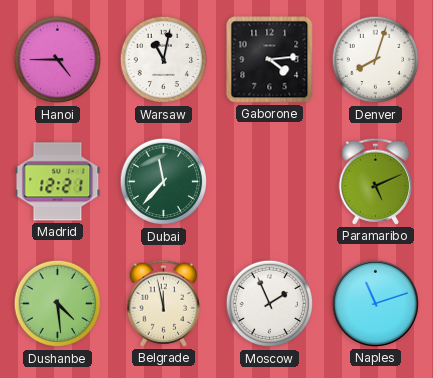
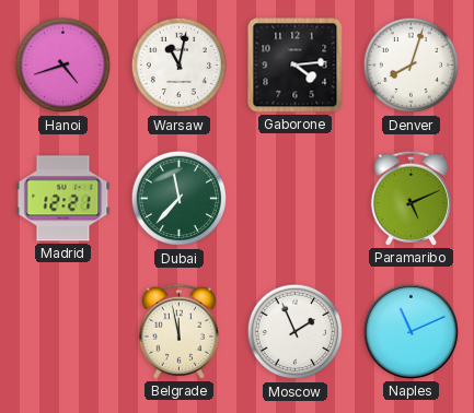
Hanoi: 4:45 -> 4:42
Dushanbe: 4:29 -> none
Naples: 11:12 -> 11:11
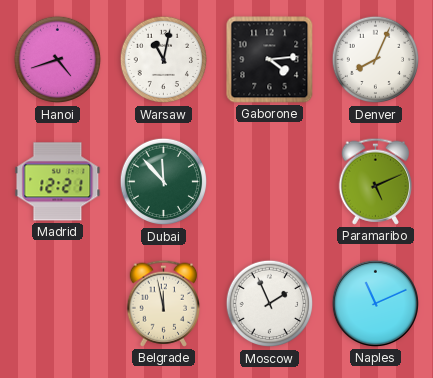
Denver: 8:03 -> 8:04
Dubai: 11:37 -> 11:53
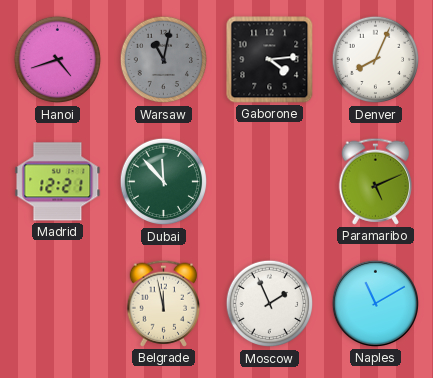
Warsaw dial: white -> grey
Naples: 11:11 -> 11:10
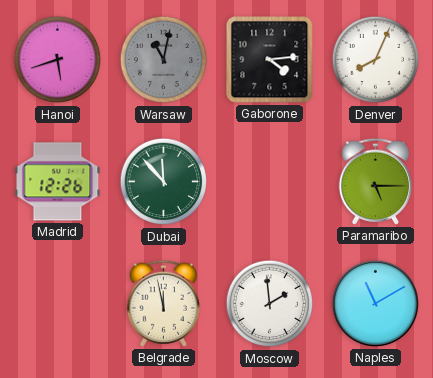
Hanoi: 4:42 -> 5:42
Madrid: 12:21 -> 12:26
Paramaribo: 5:11 -> 5:15
Moscow: 1:56 -> 1:59
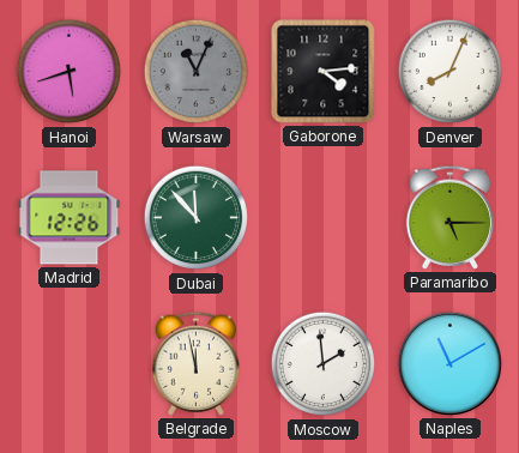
Warsaw: 11:02 -> 11:04
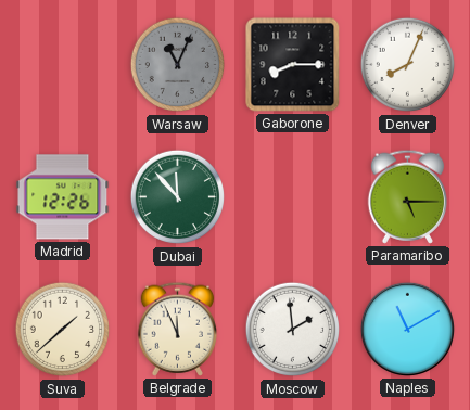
Hanoi: 5:42 -> none
Gaborone: 4:14 -> 8:15
Suva: none -> 1:38
Belgrade: 11:58 -> 11:56
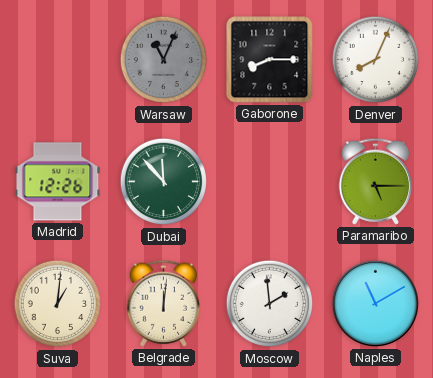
Suva: 1:38 -> 1:01
Belgrade: 11:56 -> 12:01
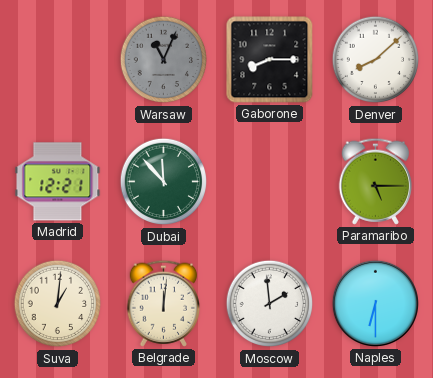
Denver: 8:04 -> 8:08
Madrid: 12:26 -> 12:21
Naples: 11:10 -> 6:30
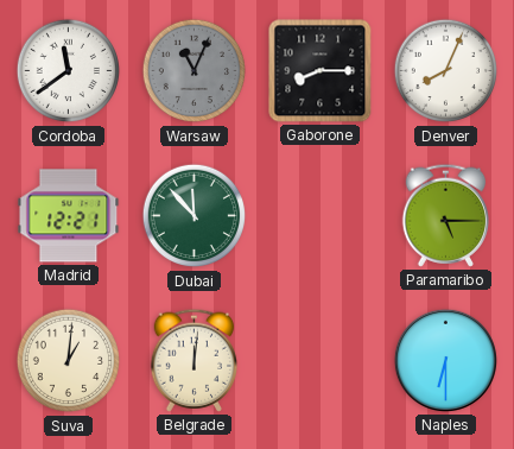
Cordoba: none -> 11:39
Denver: 8:08 -> 8:04
Moscow: 1:59 -> none
